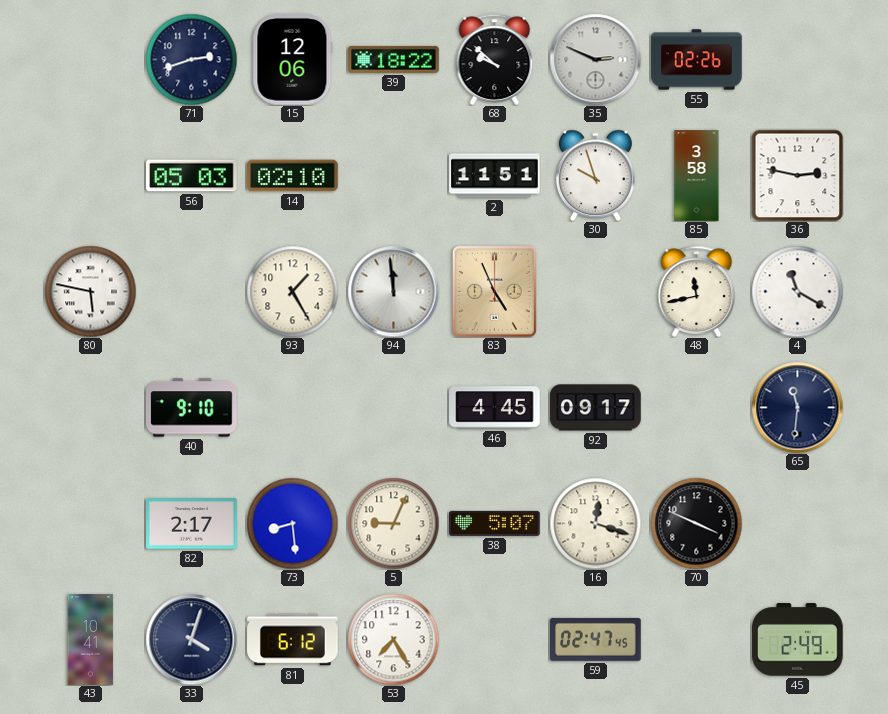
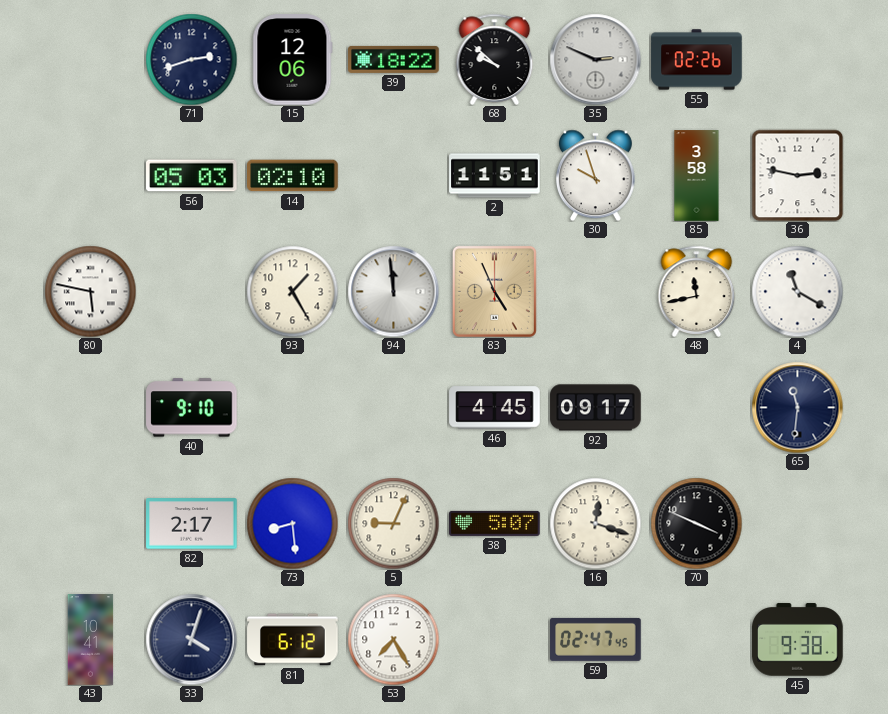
45: 2:49 -> 9:38
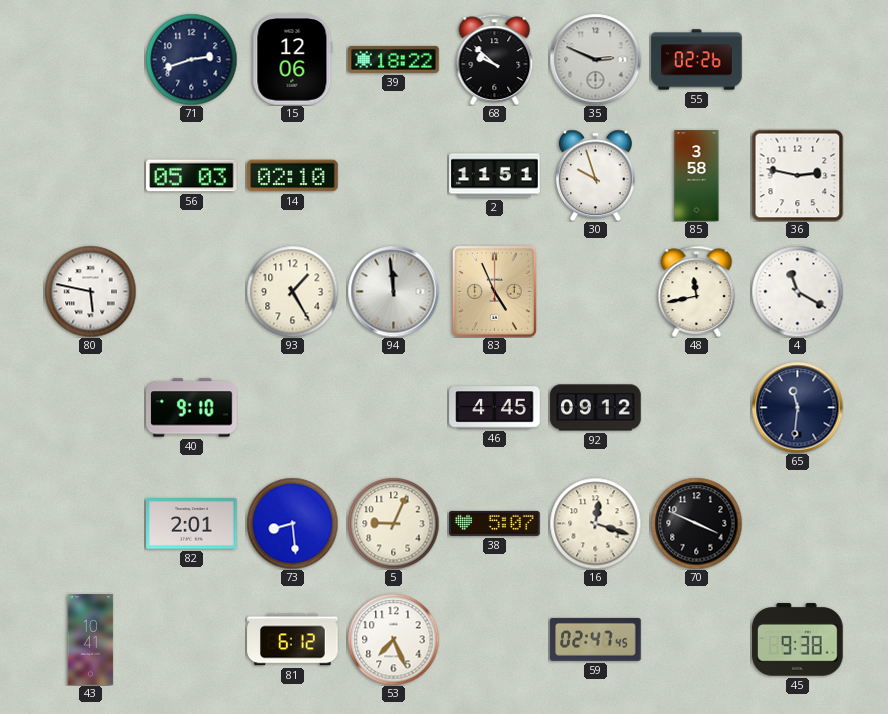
92: 09:17 -> 09:12
82: 2:17 -> 2:01
33: 4:03 -> none
53: 7:25 -> 7:26
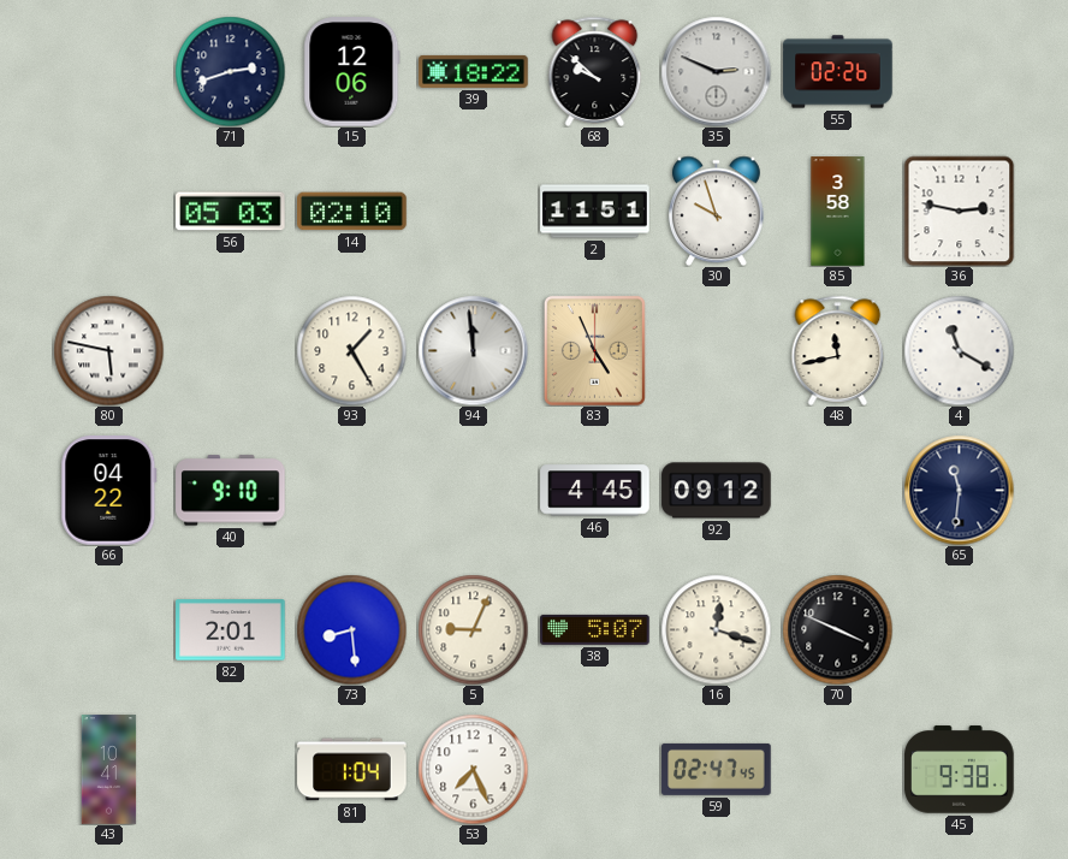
66: none -> 04:22
81: 6:12 -> 1:04
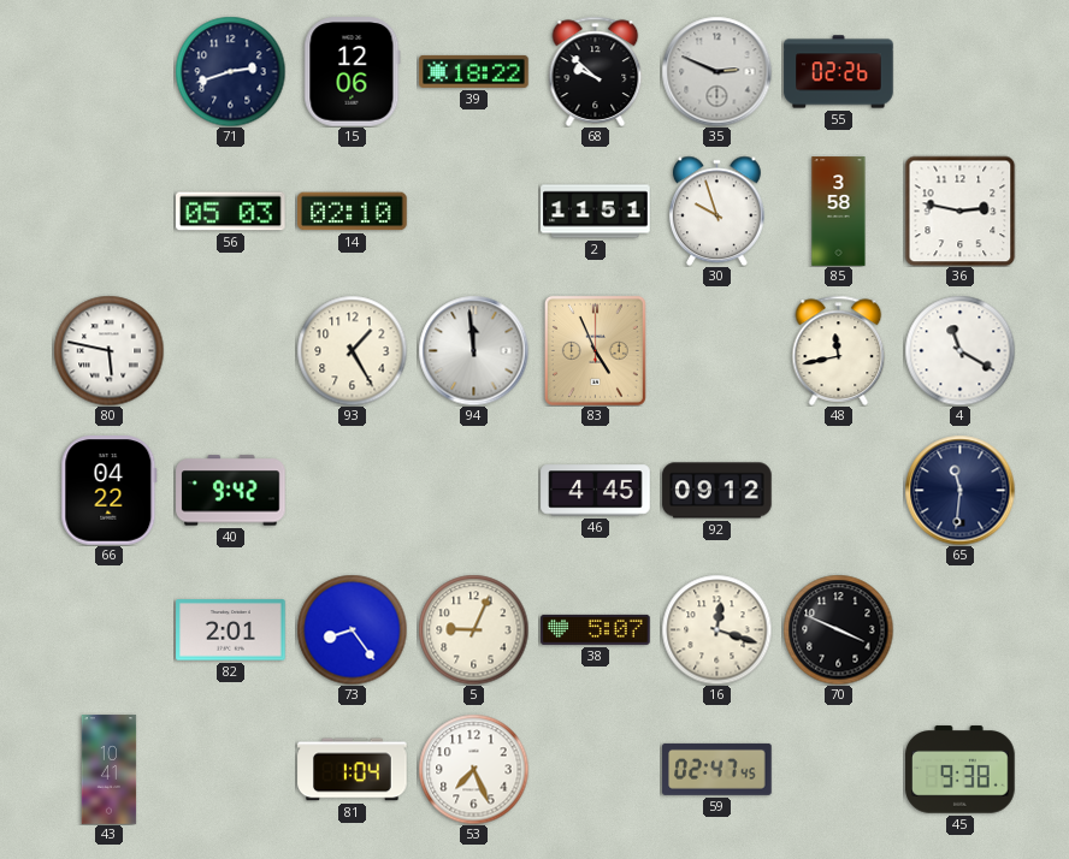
40: 9:10 -> 9:42
73: 8:29 -> 8:24
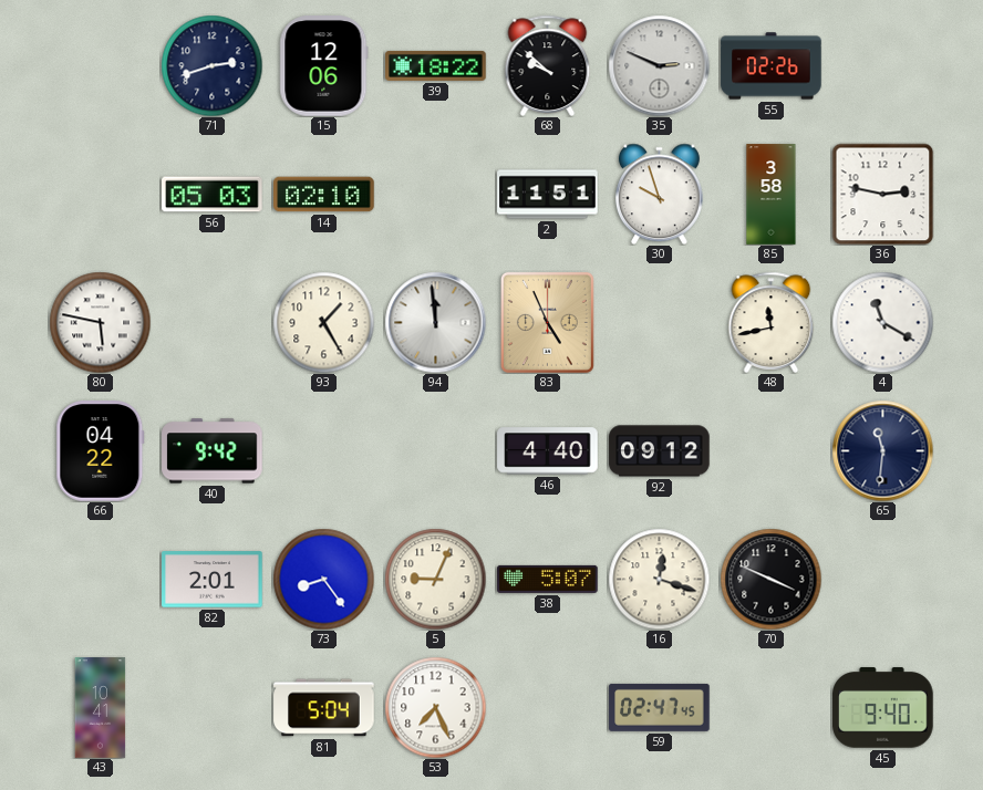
46: 4:45 -> 4:40
81: 1:04 -> 5:04
45: 9:38 -> 9:40
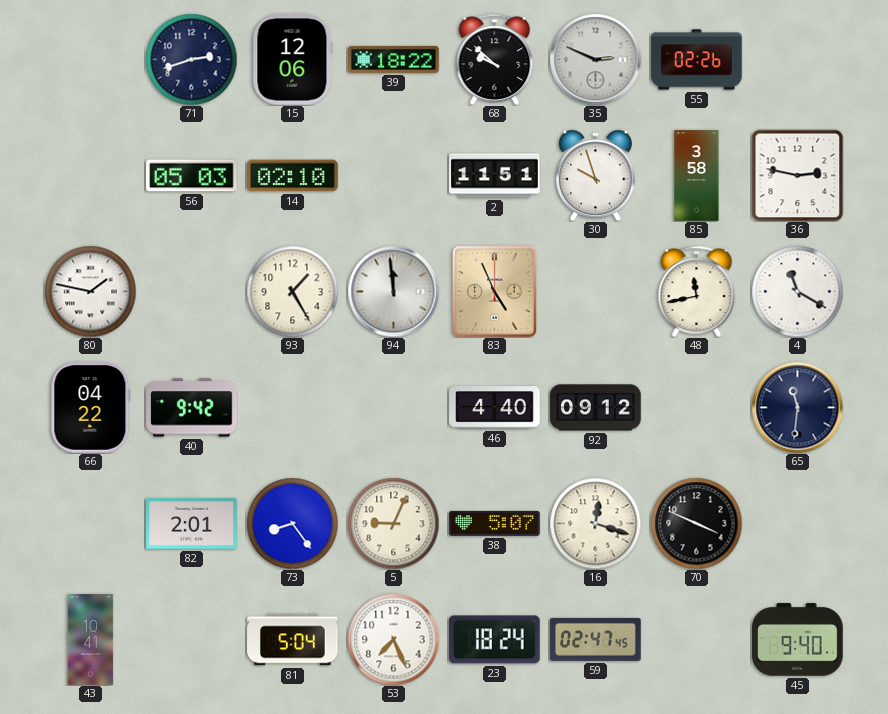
80: 5:47 -> 1:47
23: none -> 18:24
